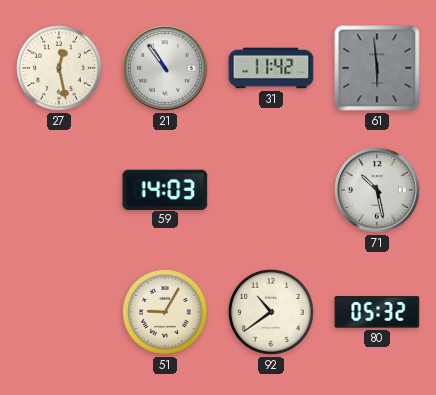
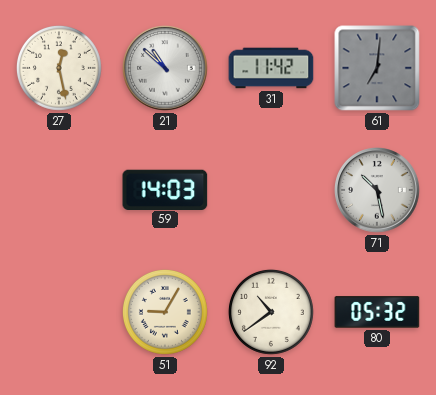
21: 10:54 -> 10:52
61: 5:59 -> 7:01
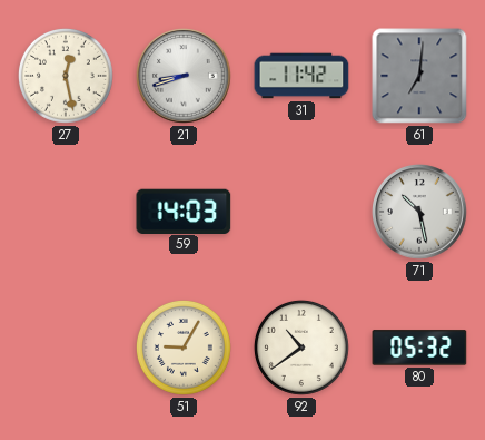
21: 10:52 -> 8:42
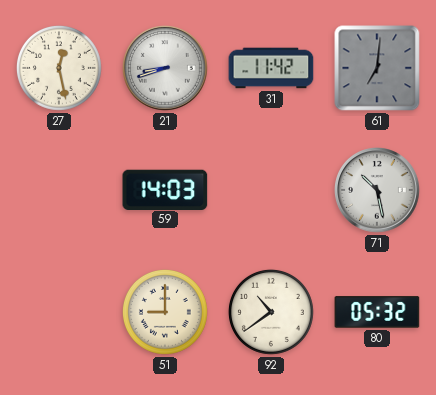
51: 9:05 -> 9:00
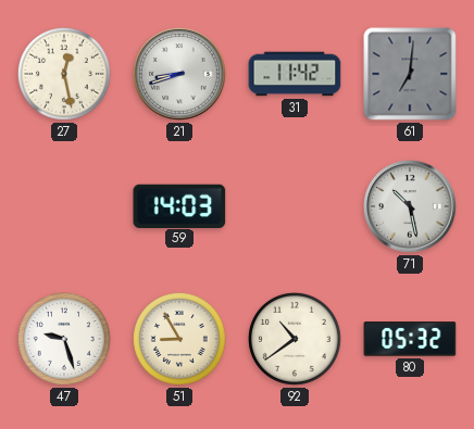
47: none -> 9:27
51: 9:00 -> 8:55
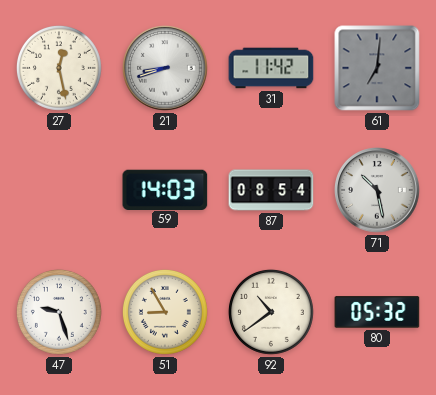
87: none -> 08:54
